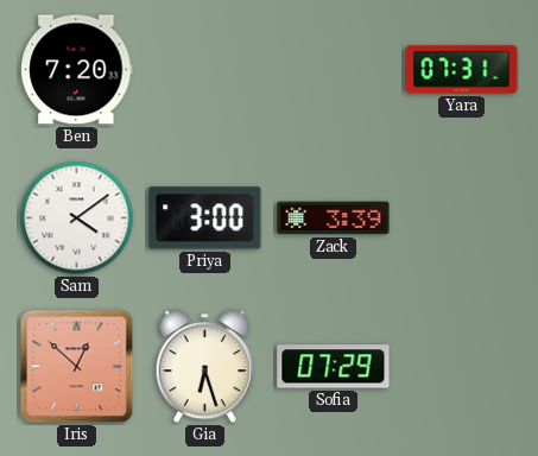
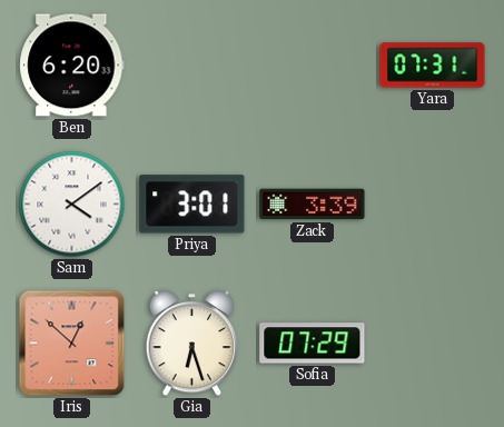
Ben: 7:20 -> 6:20
Priya: 3:00 -> 3:01
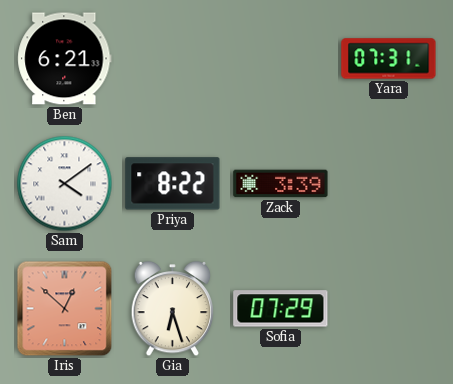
Ben: 6:20 -> 6:21
Priya: 3:01 -> 8:22
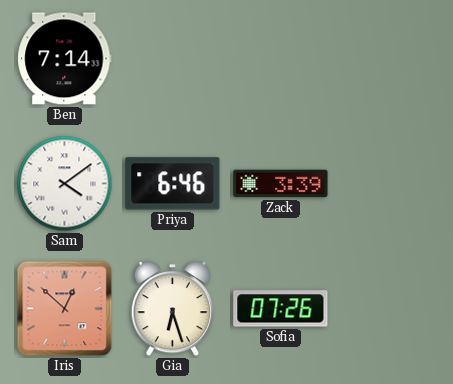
Ben: 6:21 -> 7:14
Yara: 07:31 -> none
Priya: 8:22 -> 6:46
Sofia: 07:29 -> 07:26
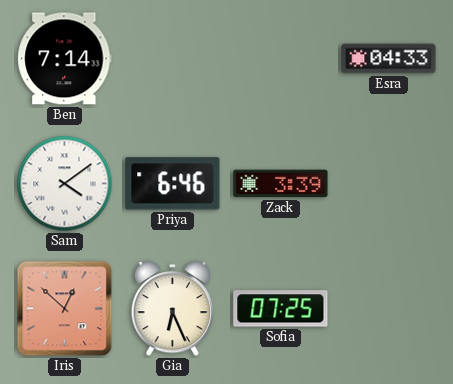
Esra: none -> 04:33
Gia: 6:27 -> 6:26
Sofia: 07:26 -> 07:25
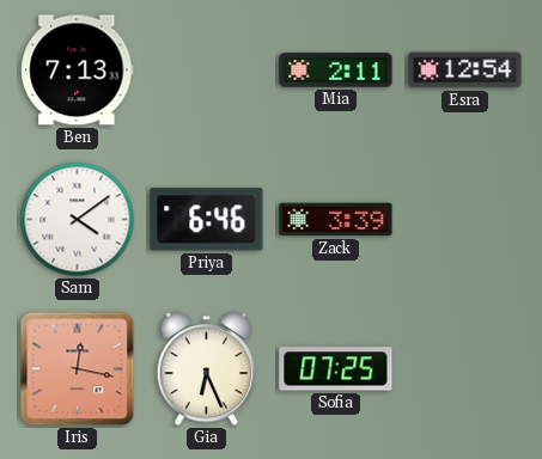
Ben: 7:14 -> 7:13
Mia: none -> 2:11
Esra: 04:33 -> 12:54
Iris: 12:52 -> 12:17
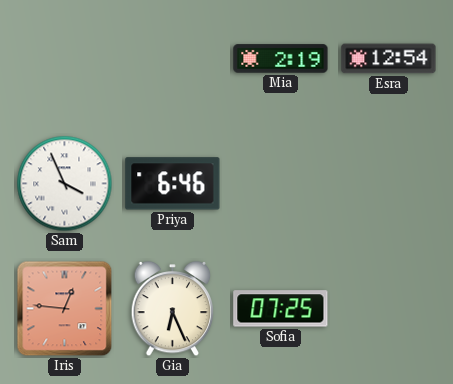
Ben: 7:13 -> none
Mia: 2:11 -> 2:19
Sam: 4:09 -> 3:56
Zack: 3:39 -> none
Iris: 12:17 -> 12:46
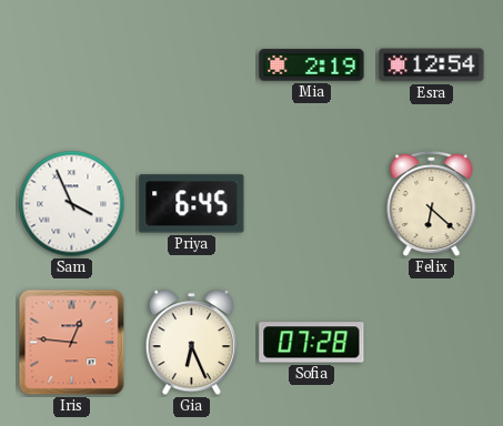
Priya: 6:46 -> 6:45
Felix: none -> 6:22
Sofia: 07:25 -> 07:28
